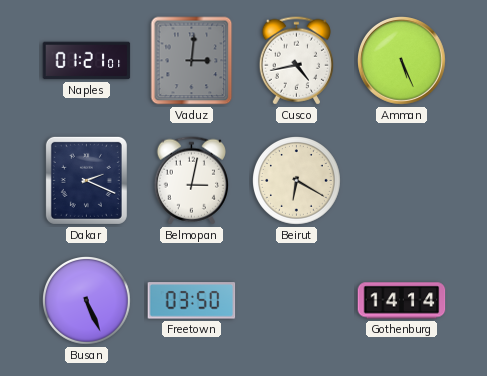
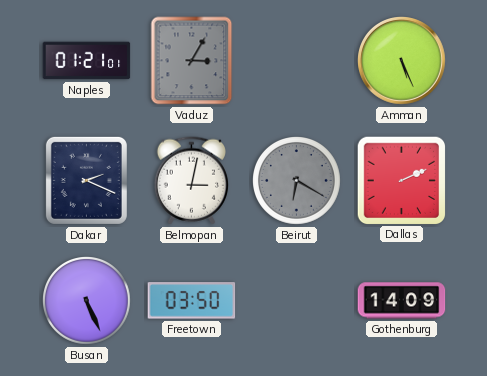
Vaduz: 3:01 -> 3:05
Cusco: 4:43 -> none
Beirut dial: cream -> grey
Dallas: none -> 2:11
Gothenburg: 14:14 -> 14:09
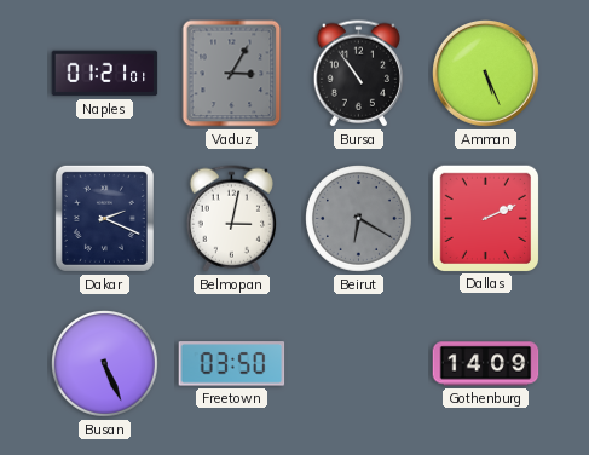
Bursa: none -> 10:54
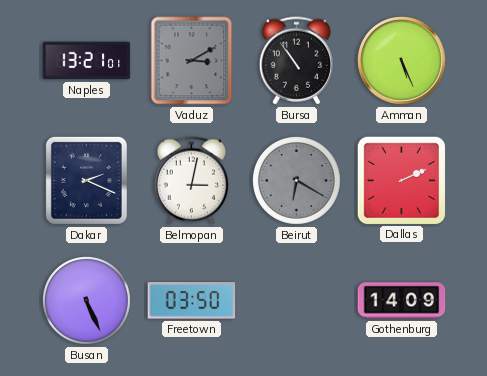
Naples: 01:21 -> 13:21
Vaduz: 3:05 -> 3:10
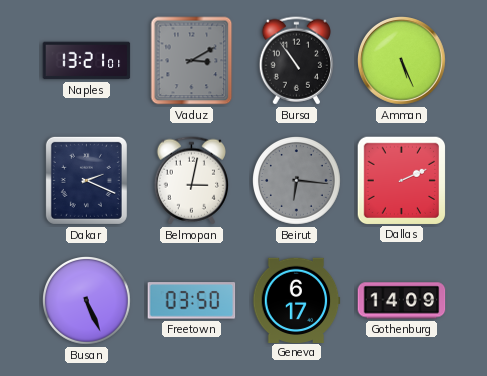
Beirut: 6:20 -> 6:16
Geneva: none -> 6:17
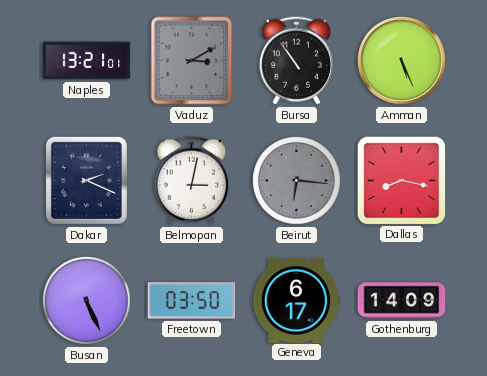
Dallas: 2:11 -> 8:17
